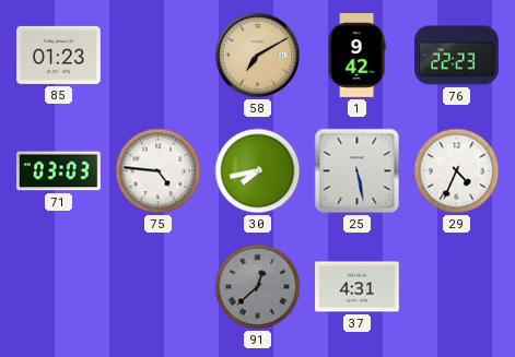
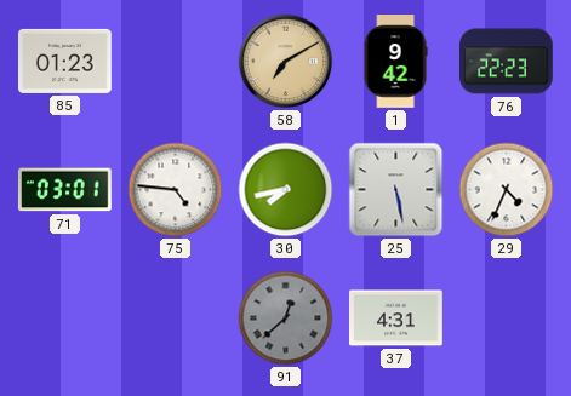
71: 03:03 -> 03:01
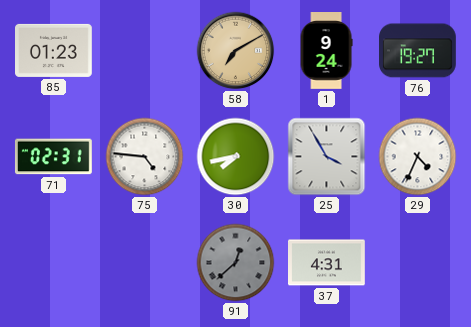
1: 9:42 -> 9:24
76: 22:23 -> 19:27
71: 03:01 -> 02:31
25: 5:28 -> 3:55
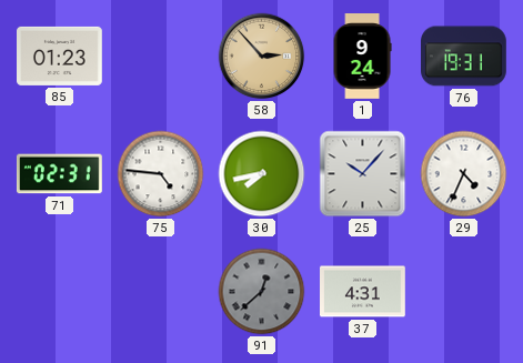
58: 7:10 -> 2:53
76: 19:27 -> 19:31
25: 3:55 -> 10:07
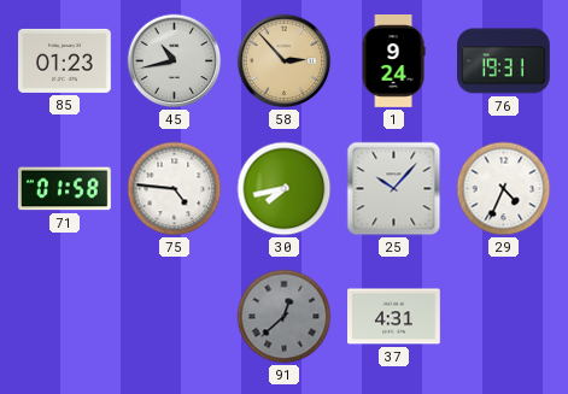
45: none -> 10:43
71: 02:31 -> 01:58
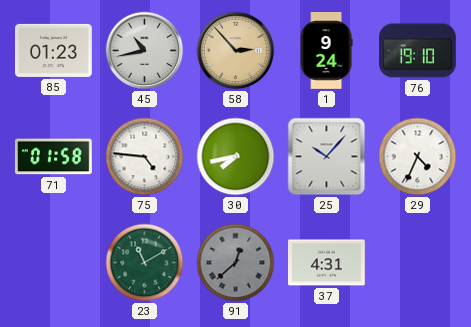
76: 19:31 -> 19:10
23: none -> 11:10
